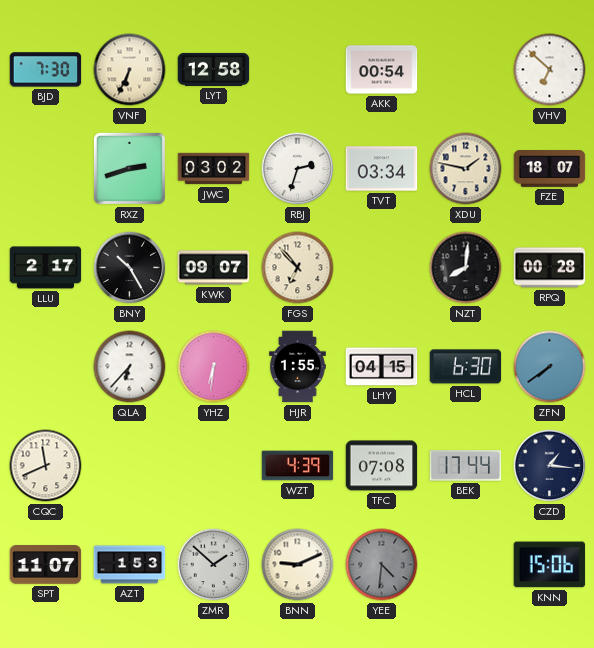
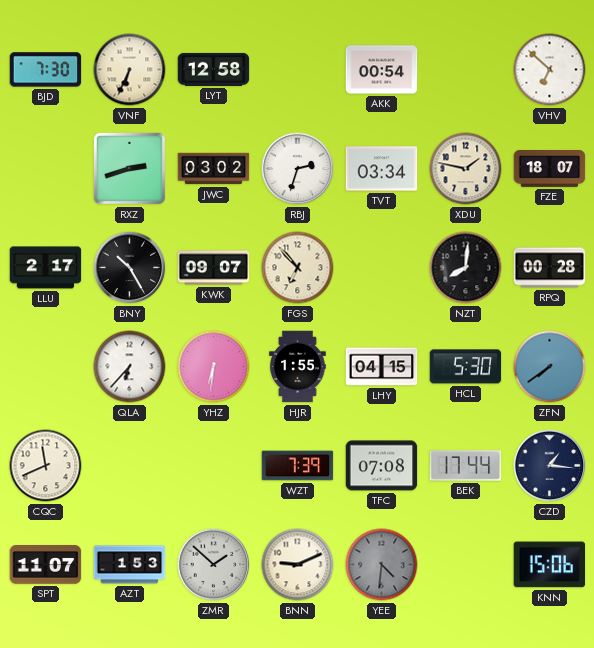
HCL: 6:30 -> 5:30
WZT: 4:39 -> 7:39
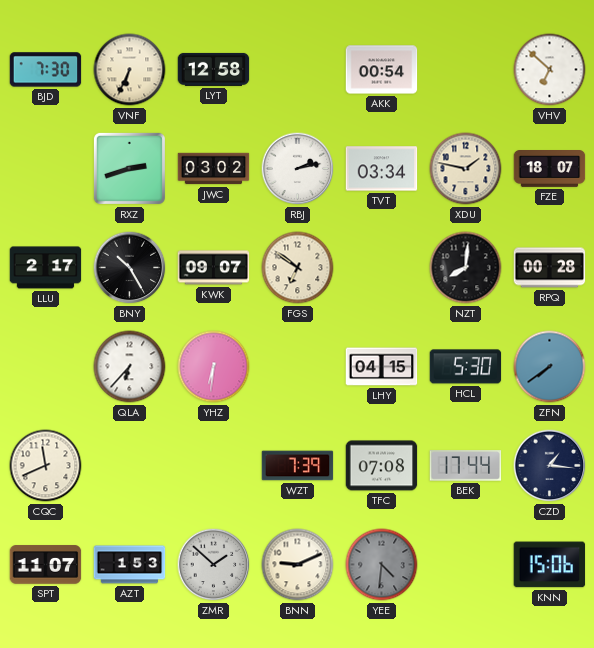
RBJ: 2:33 -> 2:13
FGS: 6:53 -> 6:51
HJR: 1:55 -> none
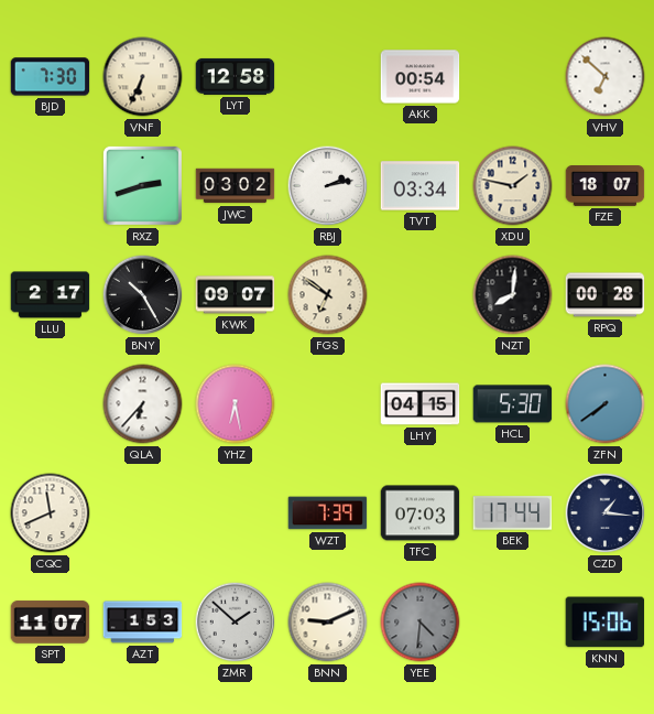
YHZ: 6:31 -> 6:28
TFC: 07:08 -> 07:03
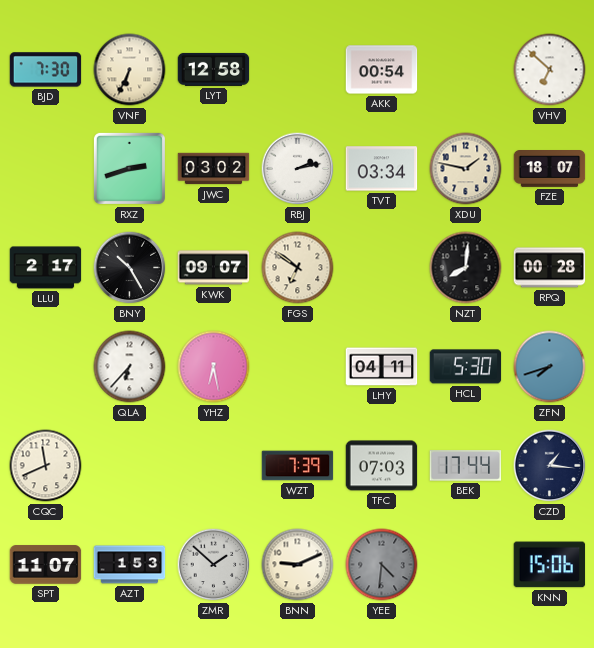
LHY: 04:15 -> 04:11
ZFN: 7:39 -> 7:42
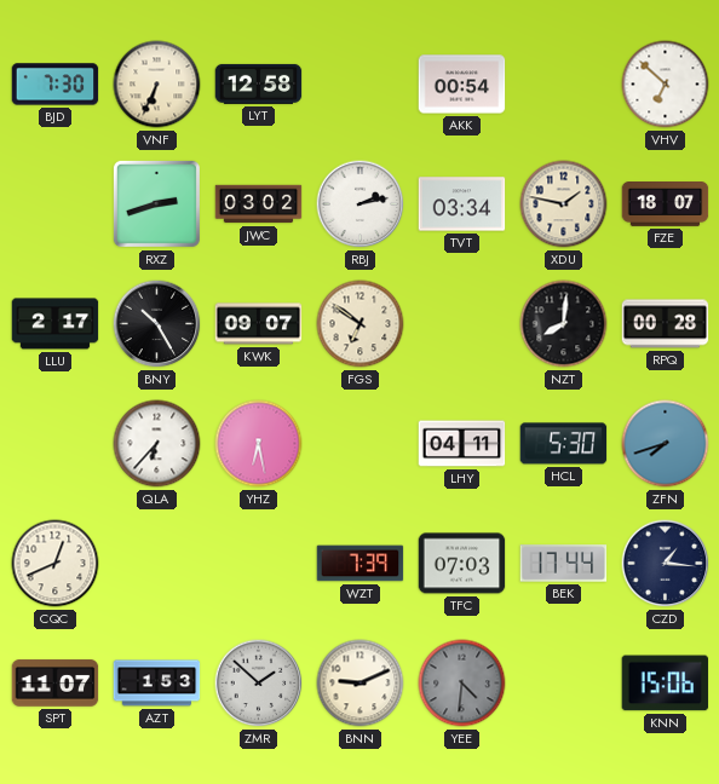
CQC: 11:41 -> 12:41
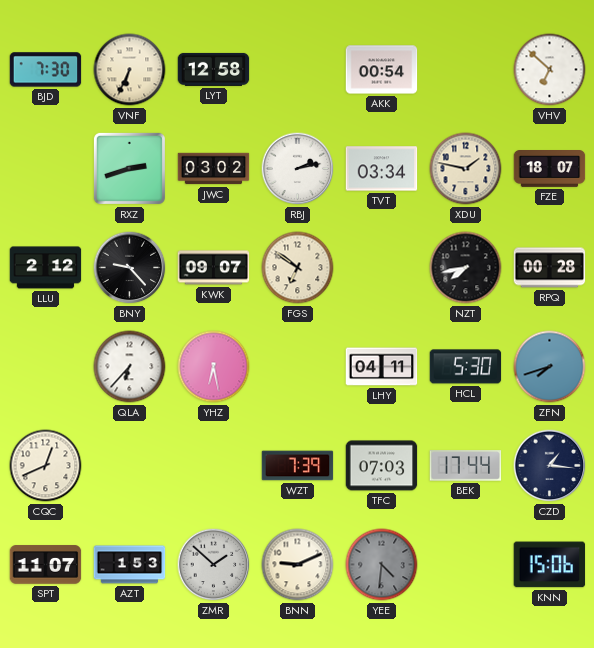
LLU: 2:17 -> 2:12
BNY: 10:25 -> 9:23
NZT: 8:01 -> 7:43
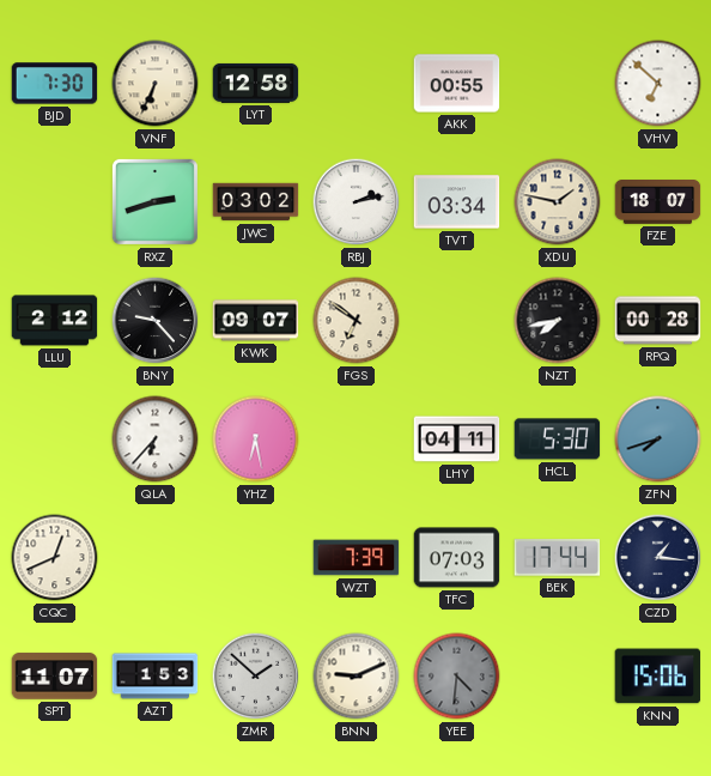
AKK: 00:54 -> 00:55
